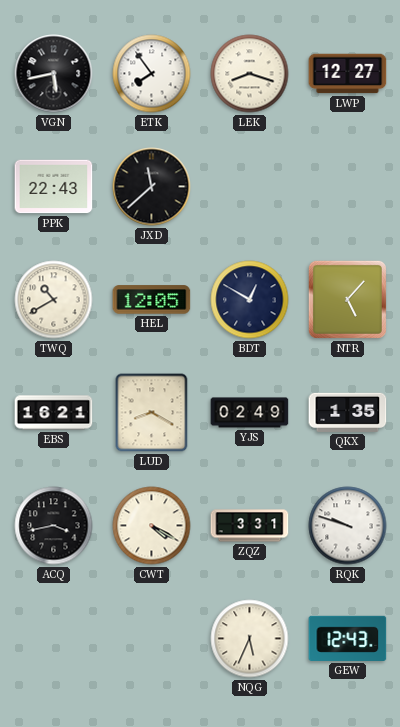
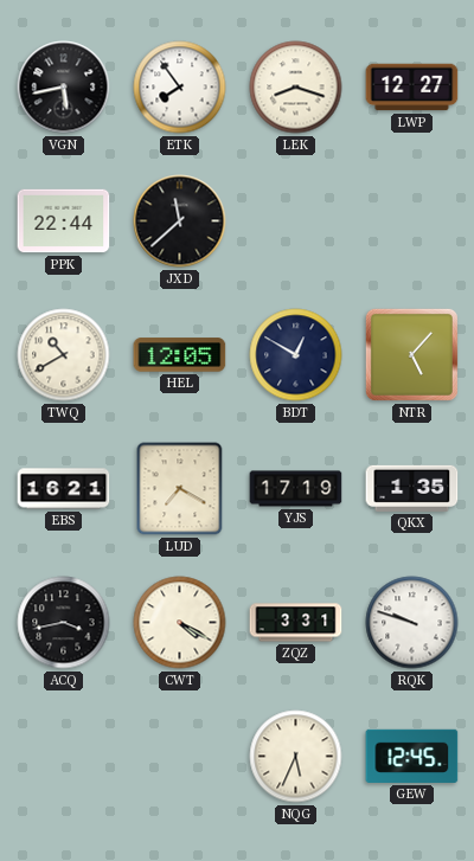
PPK: 22:43 -> 22:44
LUD: 8:20 -> 7:20
YJS: 02:49 -> 17:19
GEW: 12:43 -> 12:45
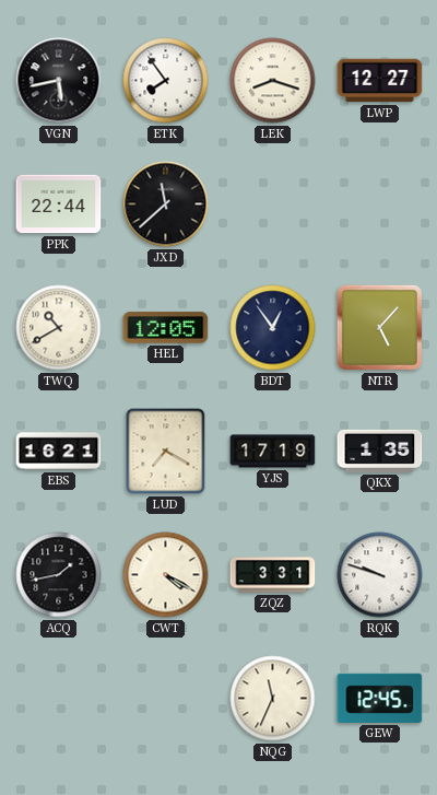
BDT: 12:50 -> 12:54
ACQ: 3:43 -> 1:43
NQG: 5:34 -> 11:34
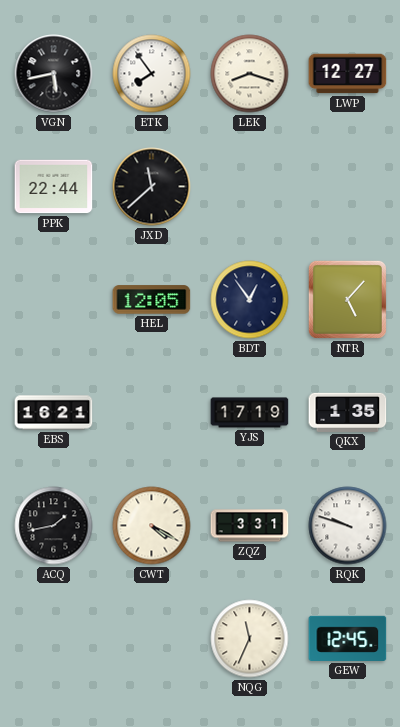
TWQ: 10:40 -> none
LUD: 7:20 -> none
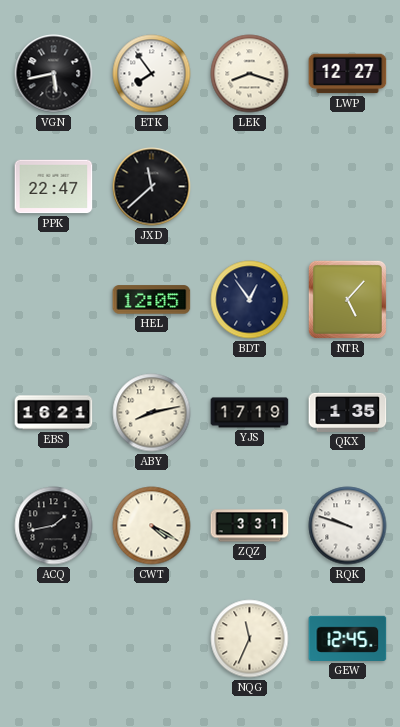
PPK: 22:44 -> 22:47
ABY: none -> 8:13
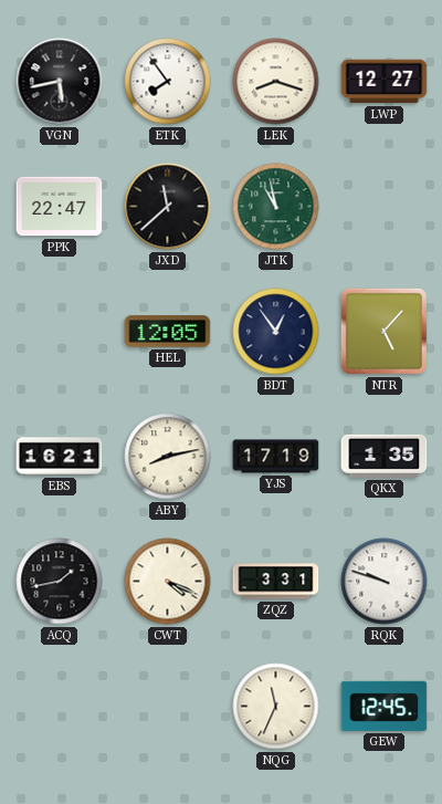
JTK: none -> 10:58
CWT: 4:20 -> 4:19
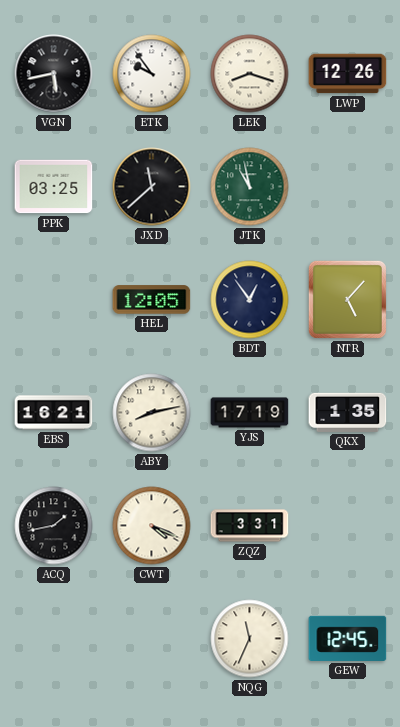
ETK: 7:54 -> 9:54
LWP: 12:27 -> 12:26
PPK: 22:47 -> 03:25
RQK: 9:48 -> none
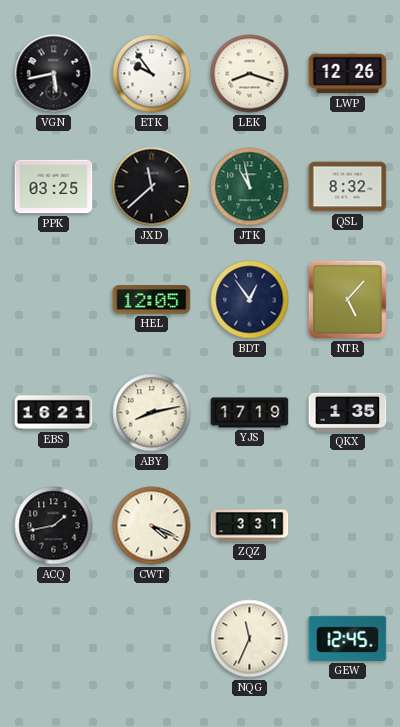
QSL: none -> 8:32
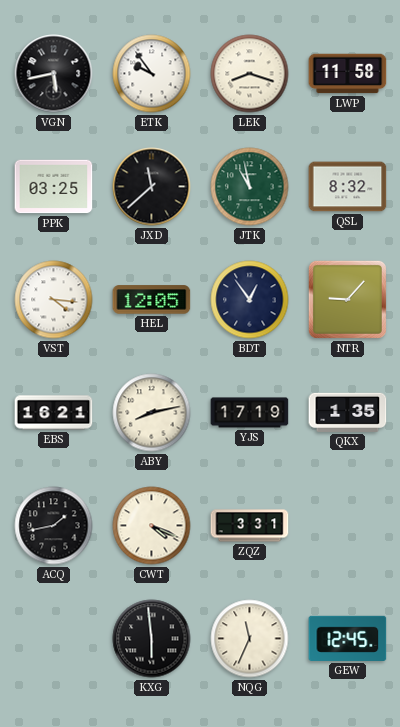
LWP: 12:26 -> 11:58
VST: none -> 4:16
NTR: 5:07 -> 9:07
KXG: none -> 5:59
